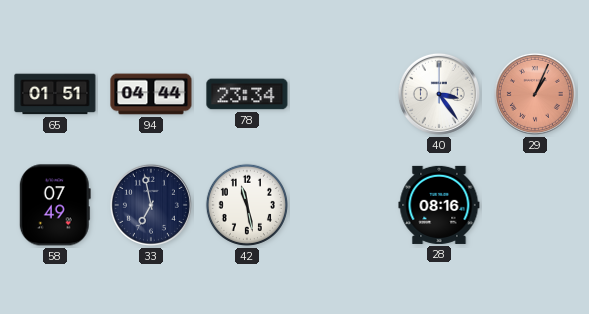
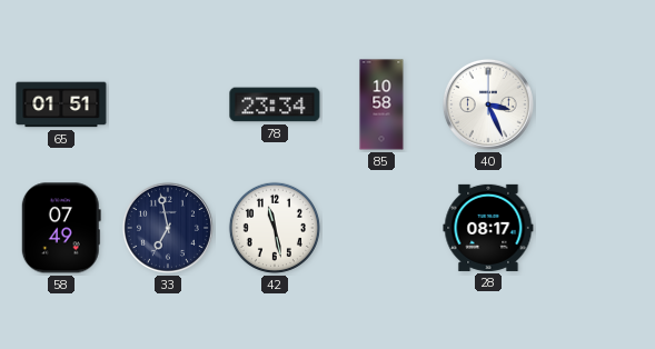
94: 04:44 -> none
85: none -> 10:58
40: 3:24 -> 3:26
29: 1:04 -> none
28: 08:16 -> 08:17
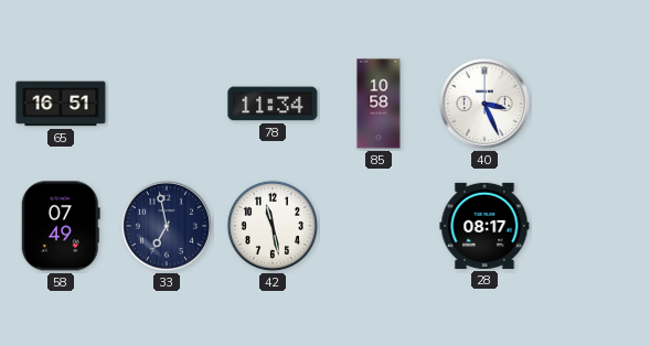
65: 01:51 -> 16:51
78: 23:34 -> 11:34
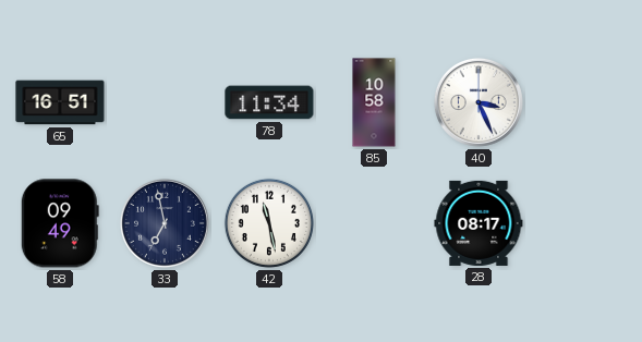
58: 07:49 -> 09:49
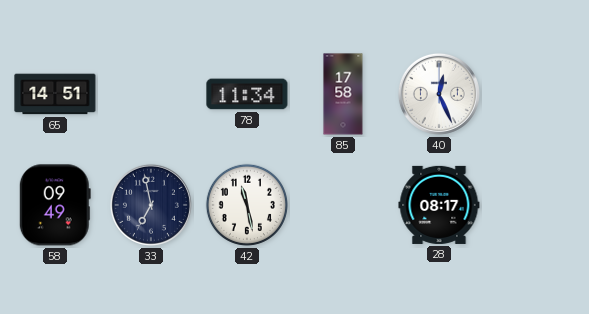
65: 16:51 -> 14:51
85: 10:58 -> 17:58
40: 3:26 -> 12:26
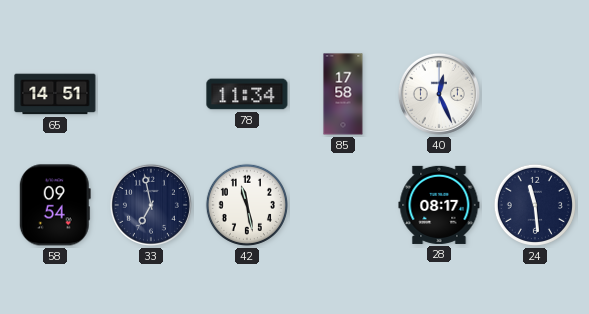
58: 09:49 -> 09:54
24: none -> 11:29
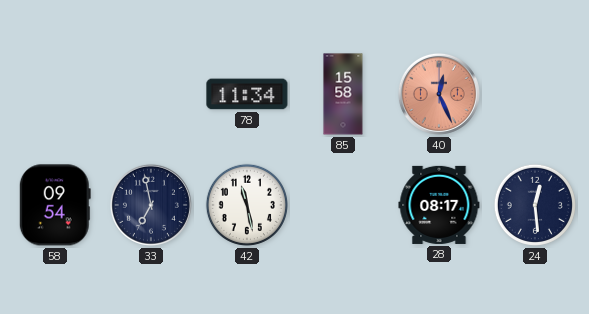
65: 14:51 -> none
85: 17:58 -> 15:58
40 dial: white -> salmon
24: 11:29 -> 12:29
